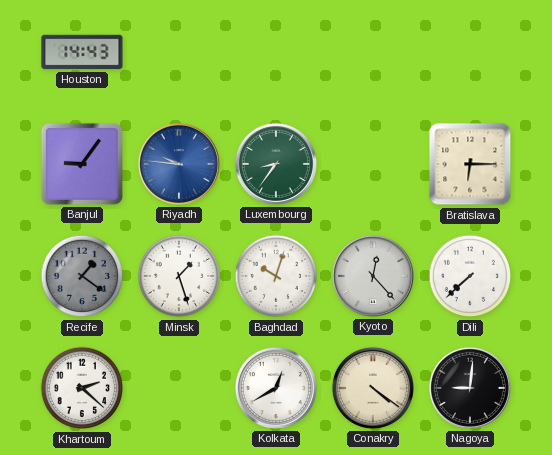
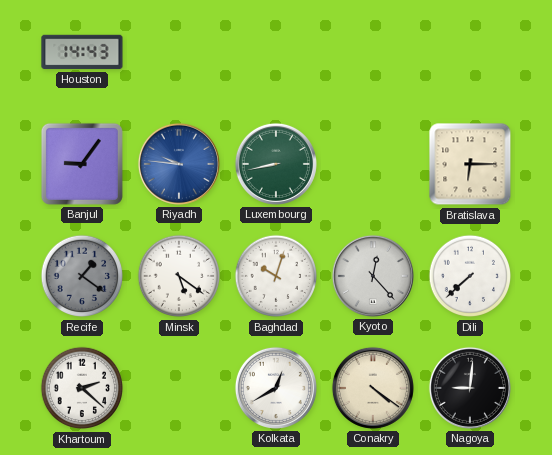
Luxembourg: 8:36 -> 8:43
Minsk: 1:27 -> 5:21
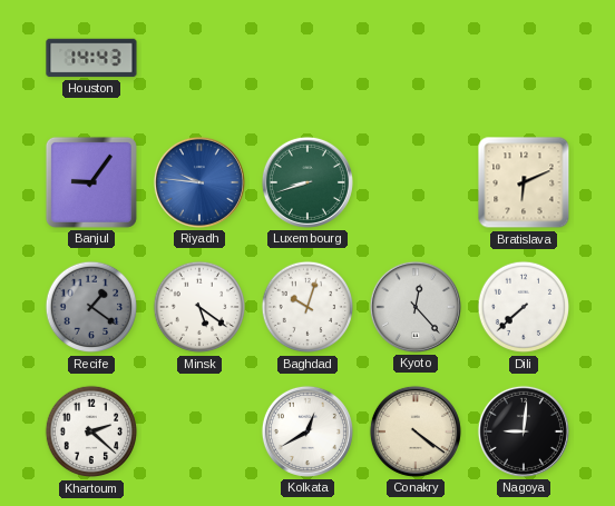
Luxembourg: 8:43 -> 8:42
Bratislava: 6:15 -> 6:11
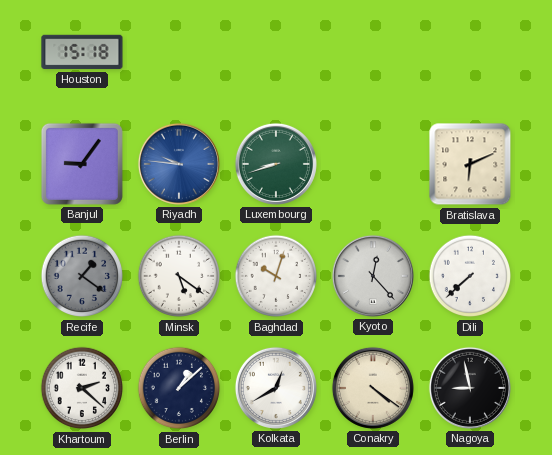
Houston: 14:43 -> 15:18
Berlin: none -> 1:08
Nagoya: 9:01 -> 8:58
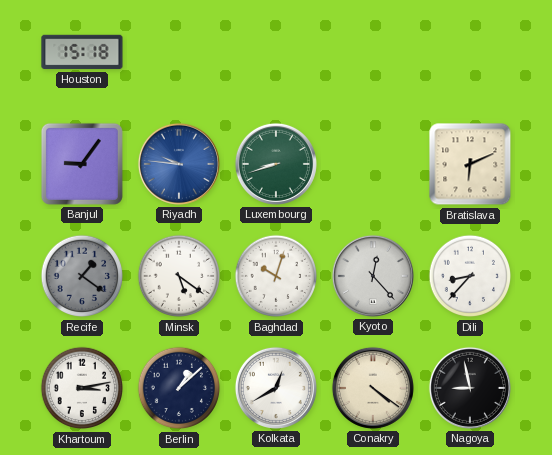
Dili: 7:38 -> 8:37
Khartoum: 2:22 -> 3:13
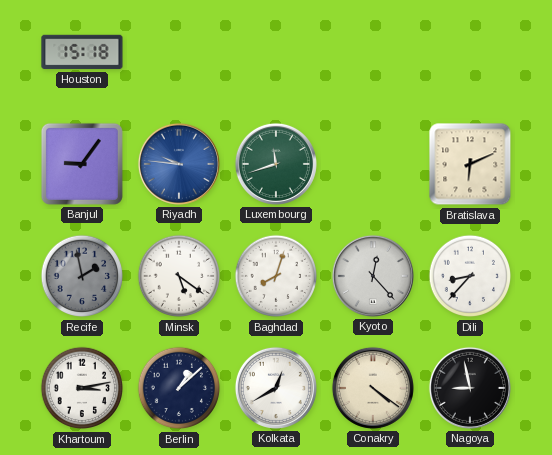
Luxembourg: 8:42 -> 11:42
Recife: 1:21 -> 1:58
Baghdad: 10:03 -> 8:03
